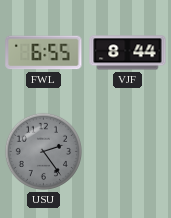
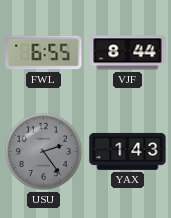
YAX: none -> 1:43
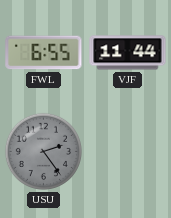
VJF: 8:44 -> 11:44
YAX: 1:43 -> none
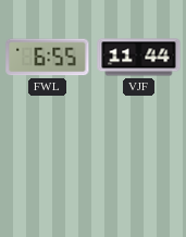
USU: 2:24 -> none
